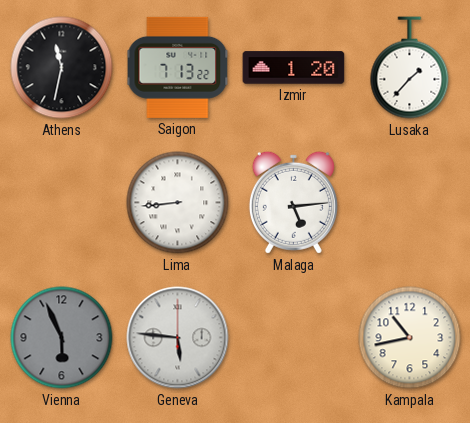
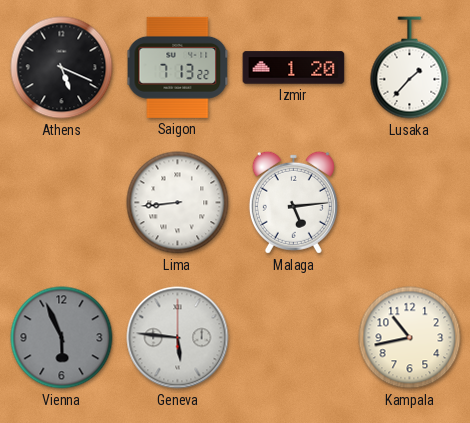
Athens: 11:32 -> 5:19
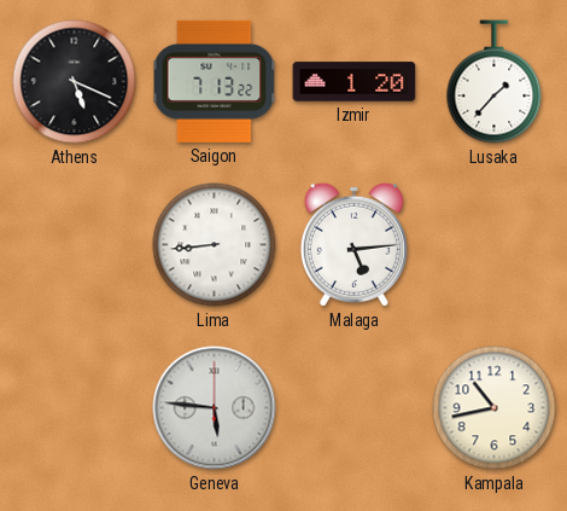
Vienna: 5:56 -> none
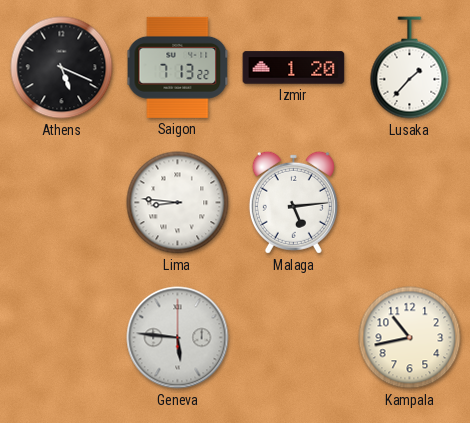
Lima: 8:44 -> 8:46
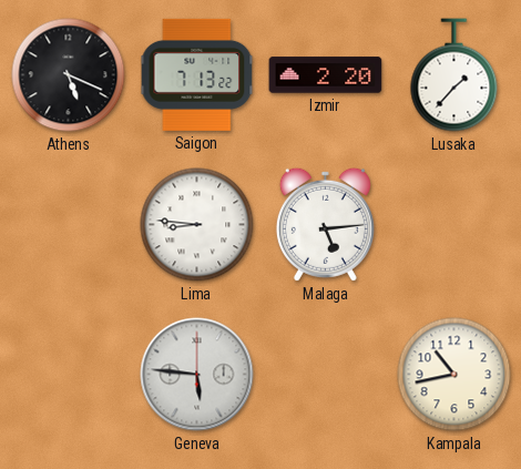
Izmir: 1:20 -> 2:20
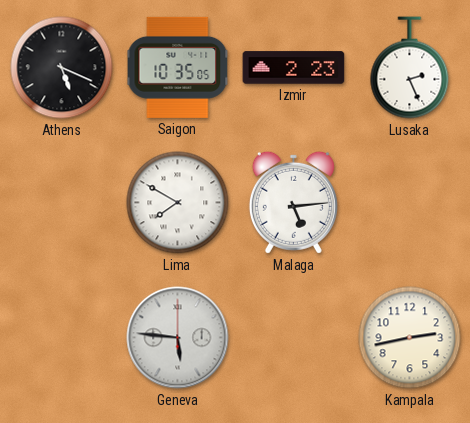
Saigon: 7:13 -> 10:35
Izmir: 2:20 -> 2:23
Lusaka: 1:37 -> 2:26
Lima: 8:46 -> 7:50
Kampala: 10:43 -> 2:43
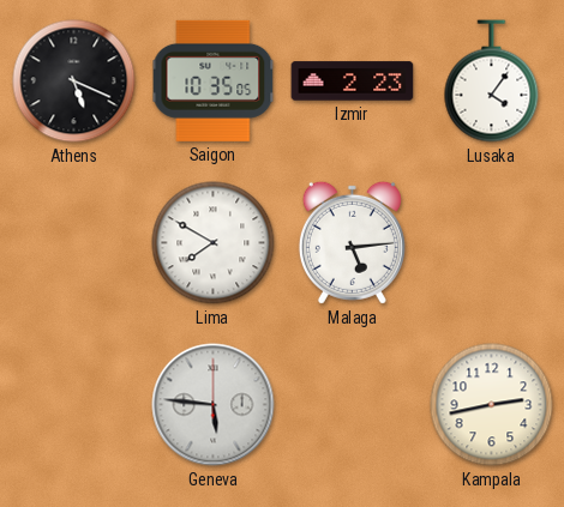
Lusaka: 2:26 -> 4:06
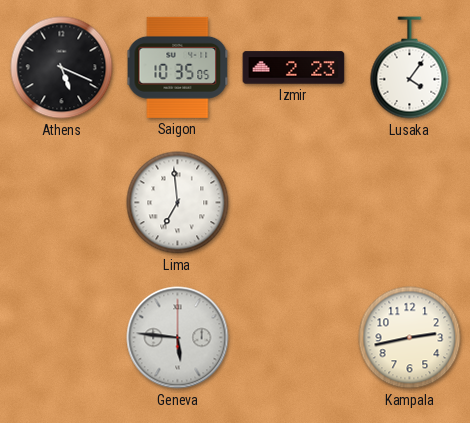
Lima: 7:50 -> 6:59
Malaga: 5:14 -> none
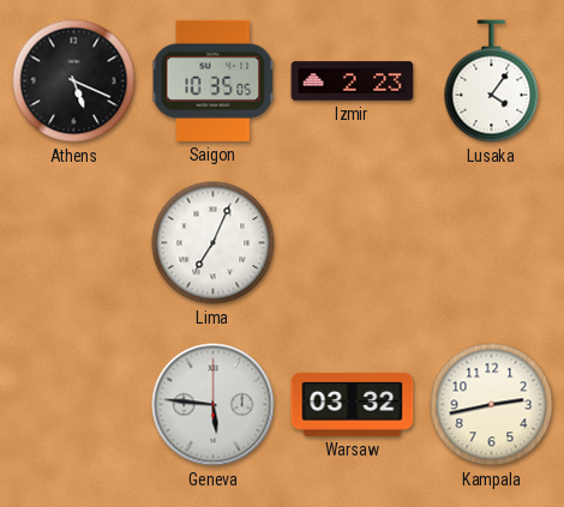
Lima: 6:59 -> 7:04
Warsaw: none -> 03:32
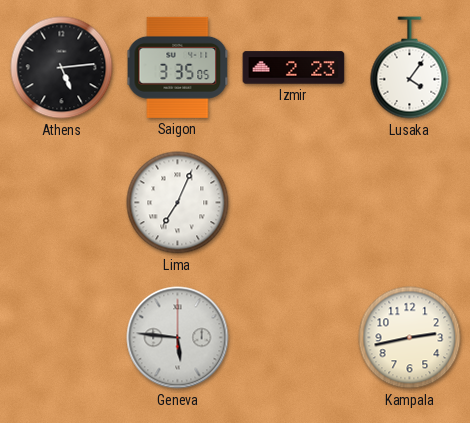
Athens: 5:19 -> 5:14
Saigon: 10:35 -> 3:35
Warsaw: 03:32 -> none
